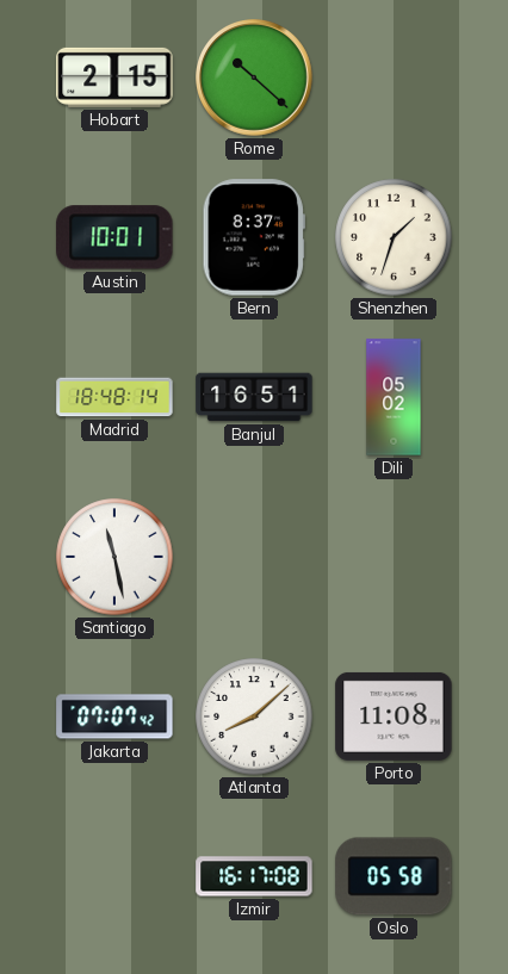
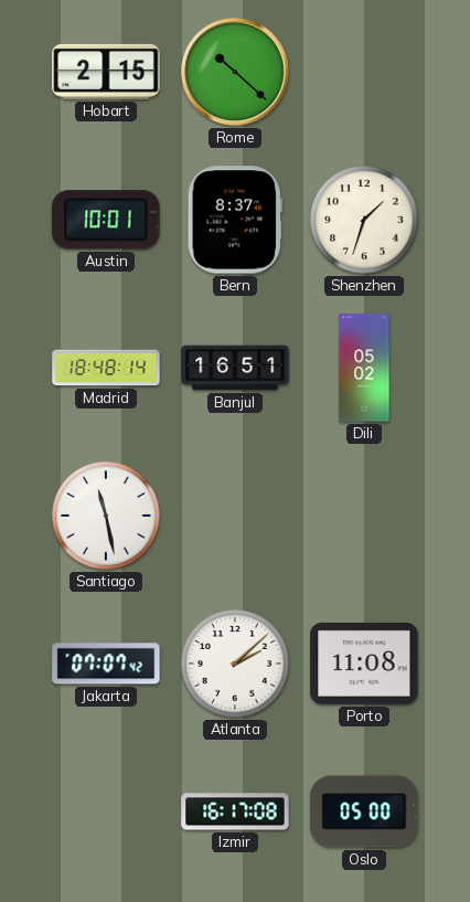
Atlanta: 8:08 -> 2:08
Oslo: 05:58 -> 05:00
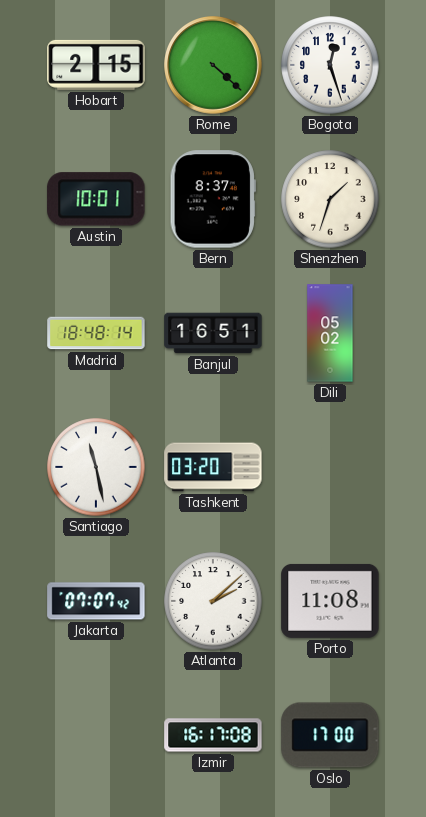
Rome: 10:22 -> 4:22
Bogota: none -> 12:27
Tashkent: none -> 03:20
Oslo: 05:00 -> 17:00
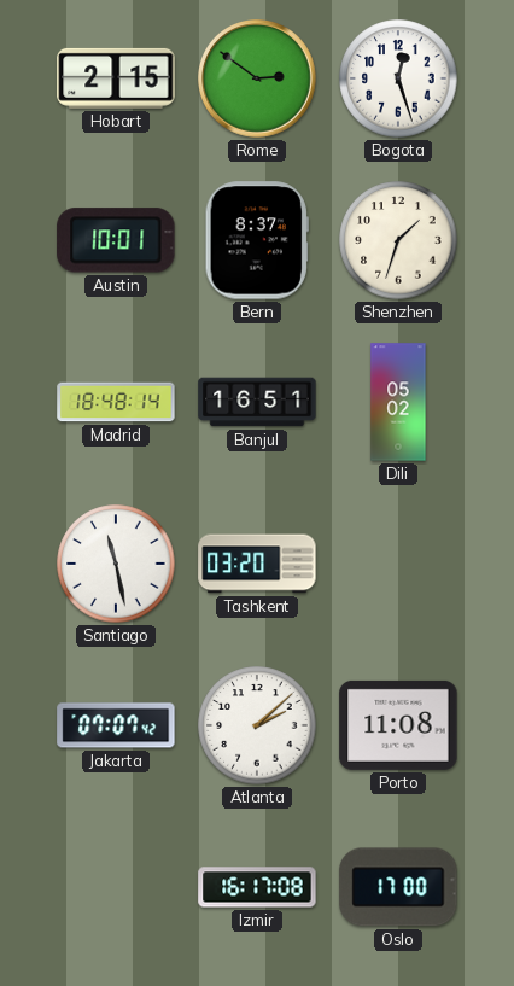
Rome: 4:22 -> 2:51
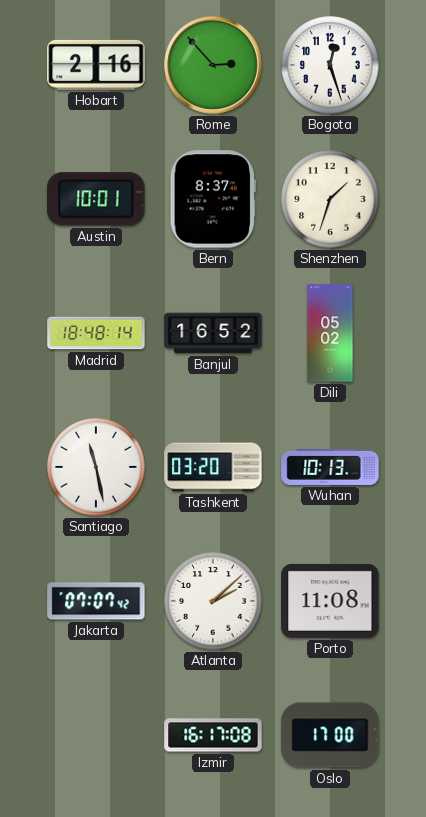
Hobart: 2:15 -> 2:16
Rome: 2:51 -> 2:53
Banjul: 16:51 -> 16:52
Wuhan: none -> 10:13
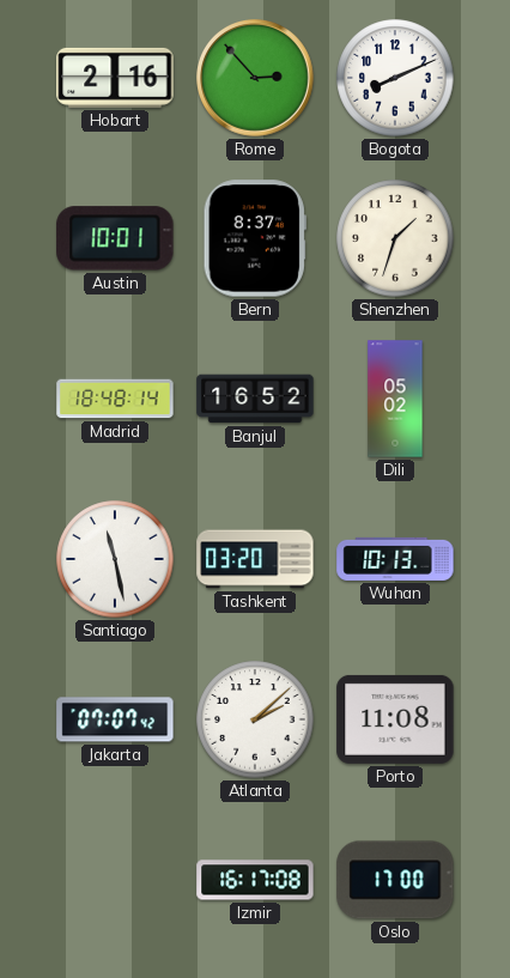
Bogota: 12:27 -> 8:11
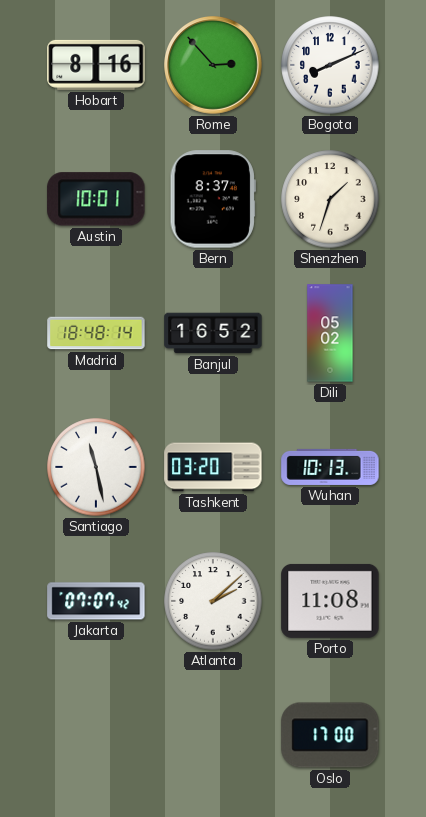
Hobart: 2:16 -> 8:16
Izmir: 16:17 -> none
